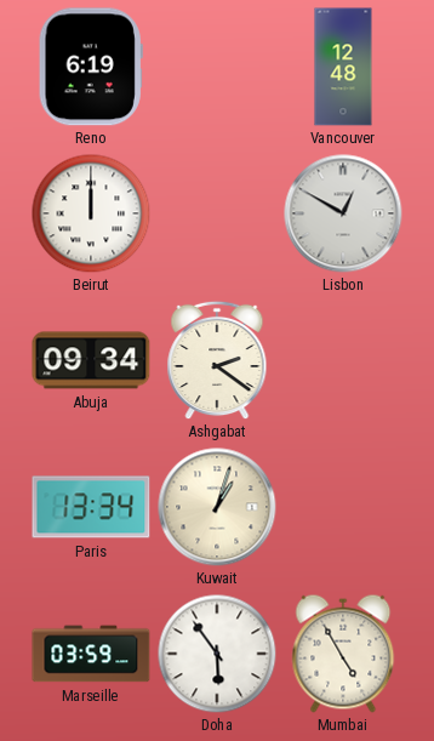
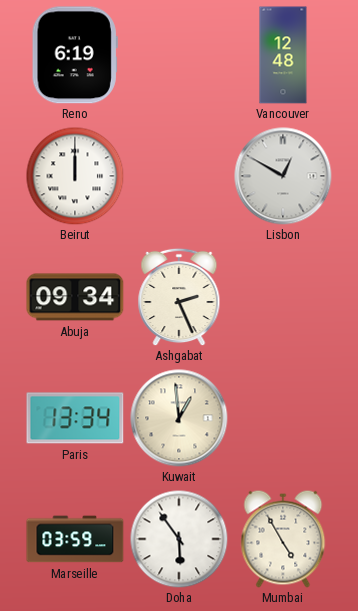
Ashgabat: 2:21 -> 2:26
Kuwait: 1:03 -> 12:59
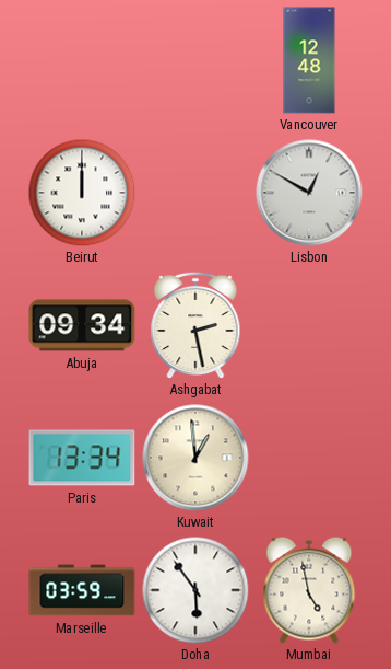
Reno: 6:19 -> none
Ashgabat: 2:26 -> 2:28
Mumbai: 4:55 -> 4:58
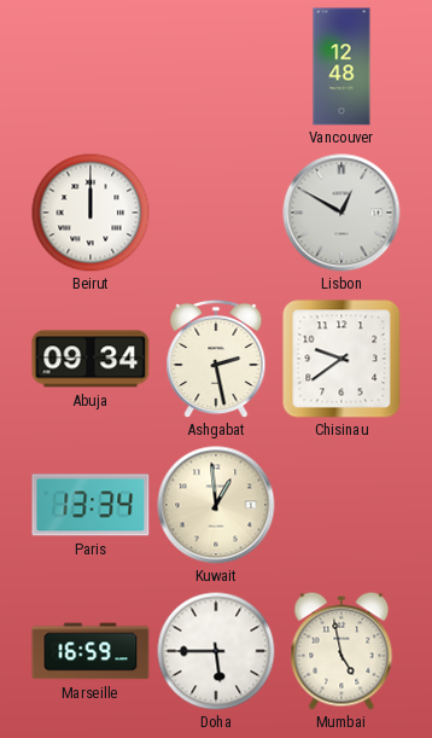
Chisinau: none -> 9:39
Marseille: 03:59 -> 16:59
Doha: 5:54 -> 5:45
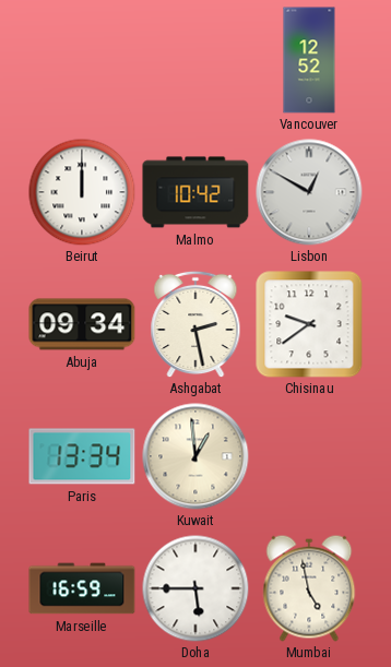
Vancouver: 12:48 -> 12:52
Malmo: none -> 10:42
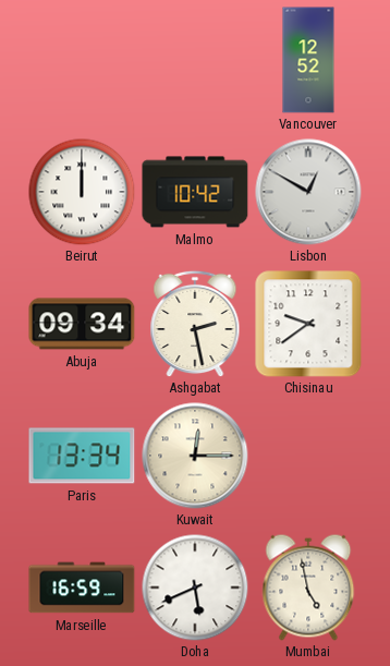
Kuwait: 12:59 -> 12:15
Doha: 5:45 -> 5:41
